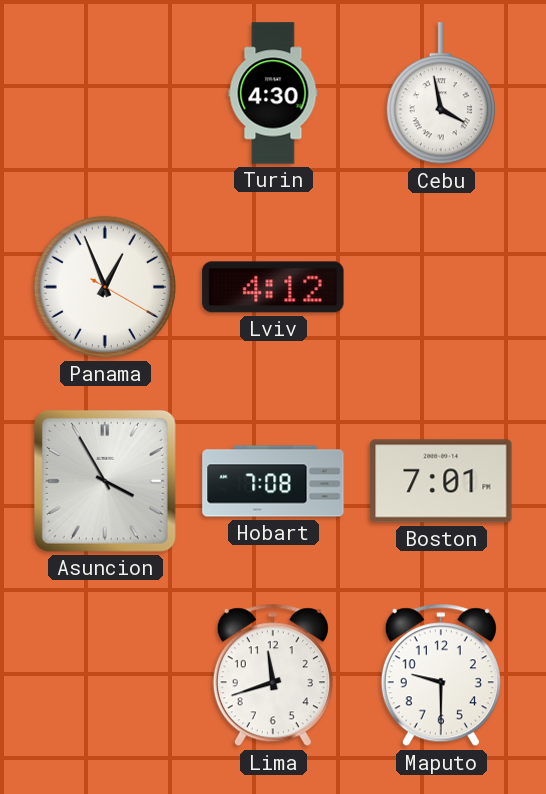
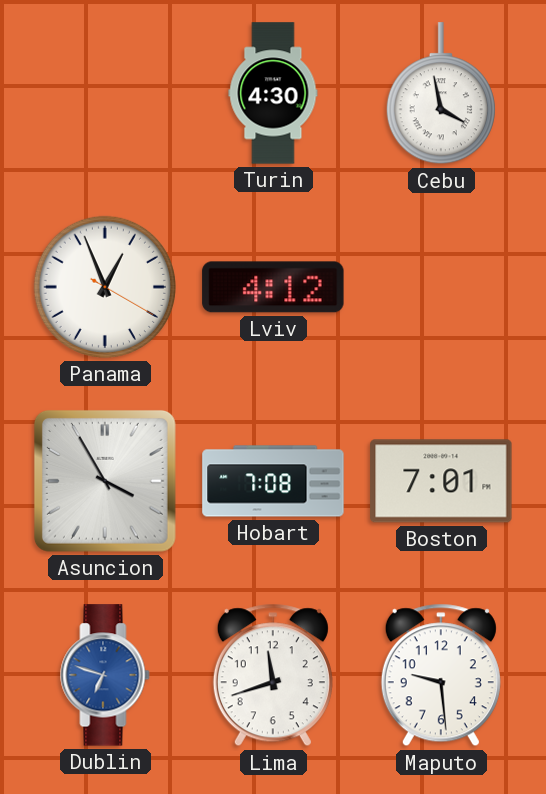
Dublin: none -> 6:48
Maputo: 9:30 -> 9:29
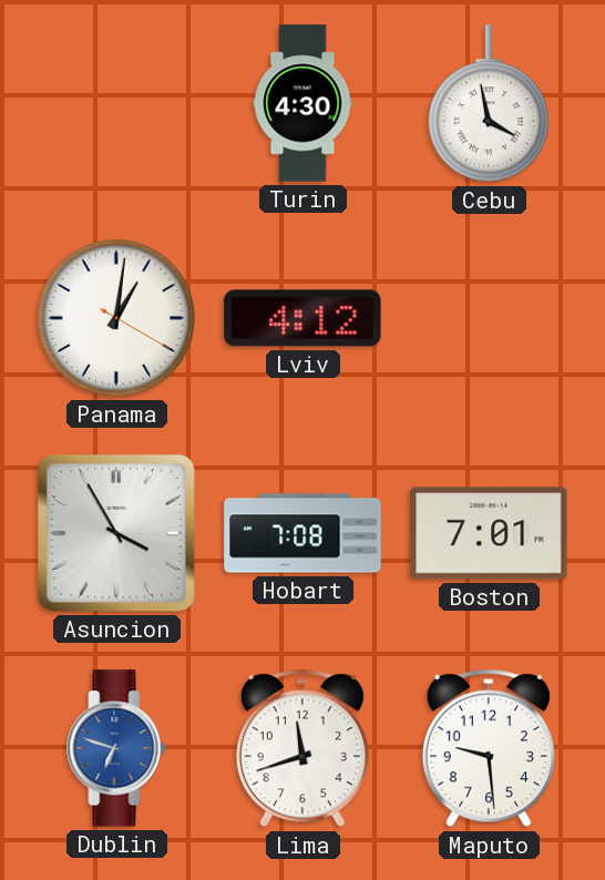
Panama: 12:56 -> 1:01
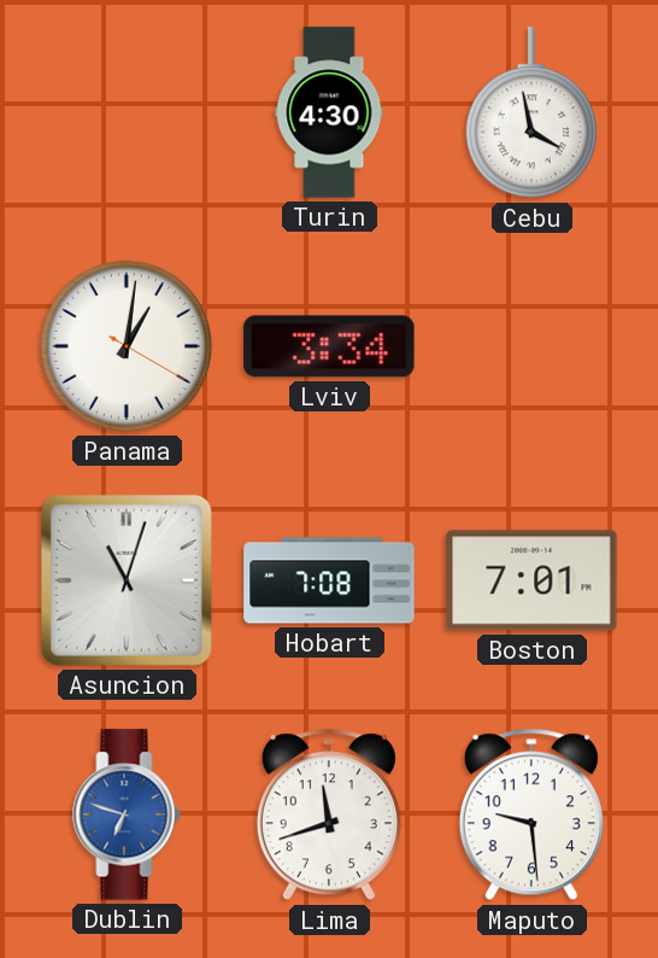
Lviv: 4:12 -> 3:34
Asuncion: 3:55 -> 11:03
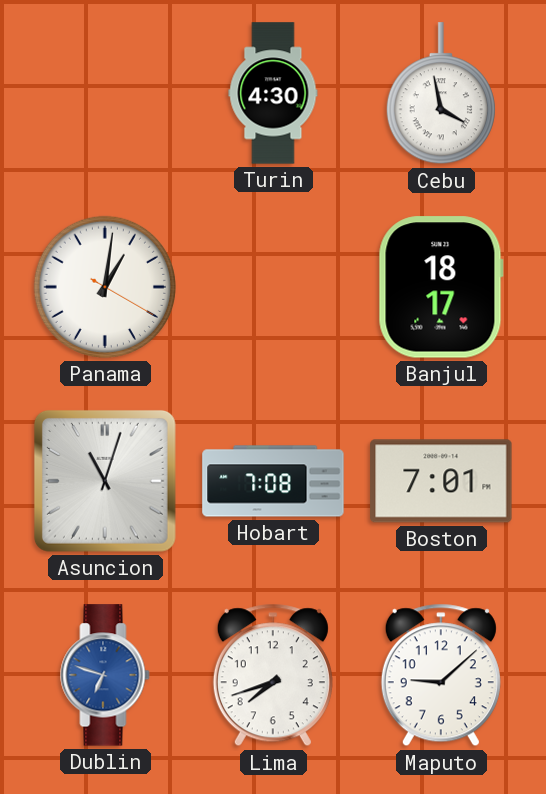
Lviv: 3:34 -> none
Banjul: none -> 18:17
Lima: 11:42 -> 7:42
Maputo: 9:29 -> 9:08
